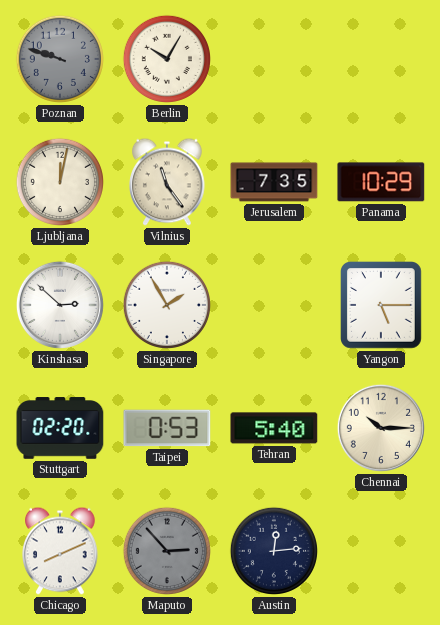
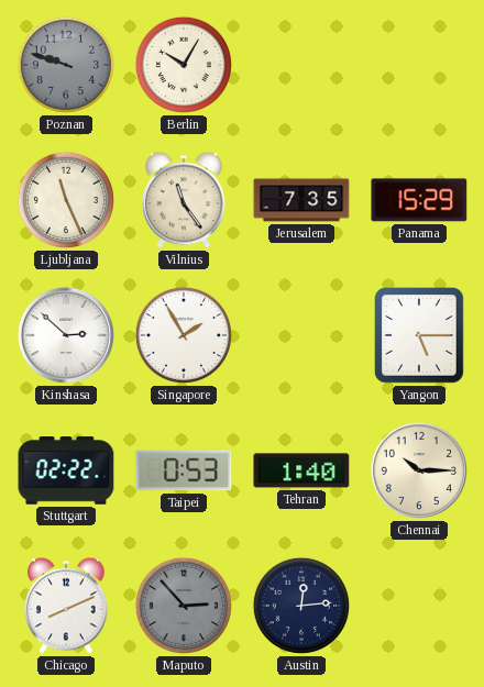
Ljubljana: 12:02 -> 11:26
Panama: 10:29 -> 15:29
Stuttgart: 02:20 -> 02:22
Tehran: 5:40 -> 1:40
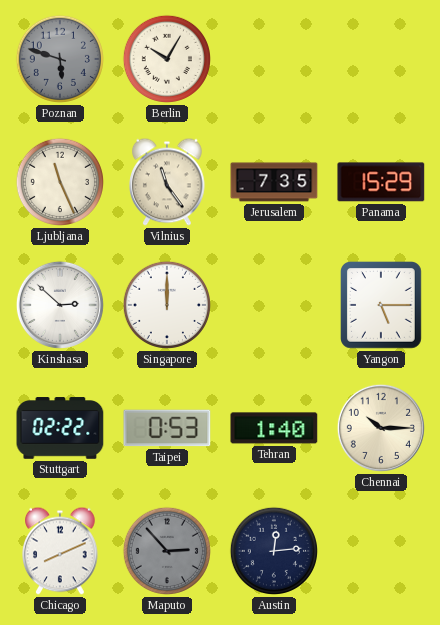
Poznan: 9:48 -> 5:48
Singapore: 1:55 -> 12:00
